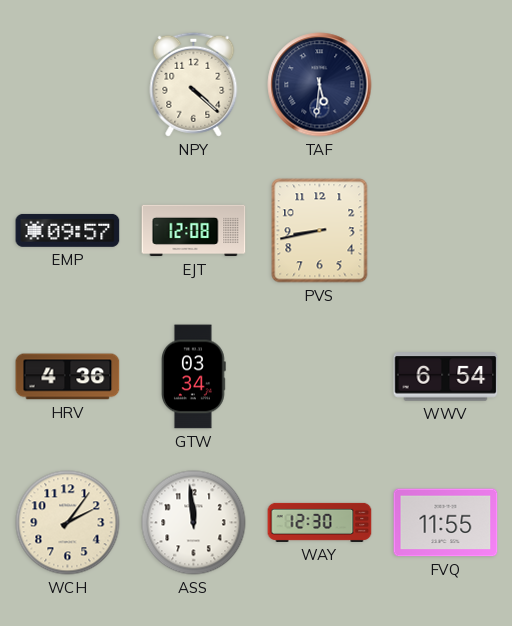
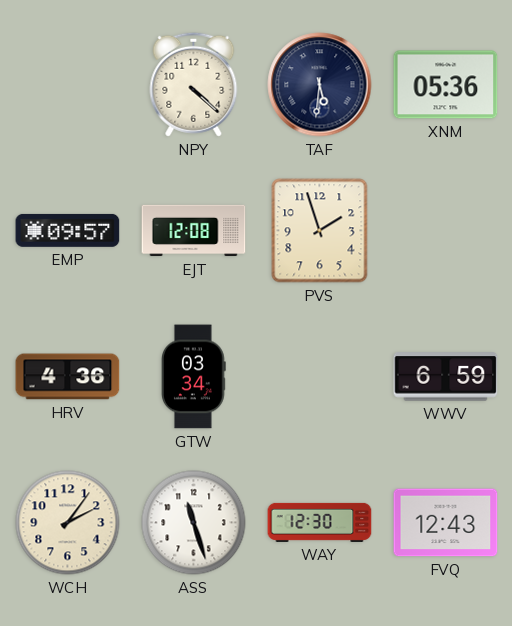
XNM: none -> 05:36
PVS: 8:43 -> 1:57
WWV: 6:54 -> 6:59
ASS: 11:59 -> 11:27
FVQ: 11:55 -> 12:43
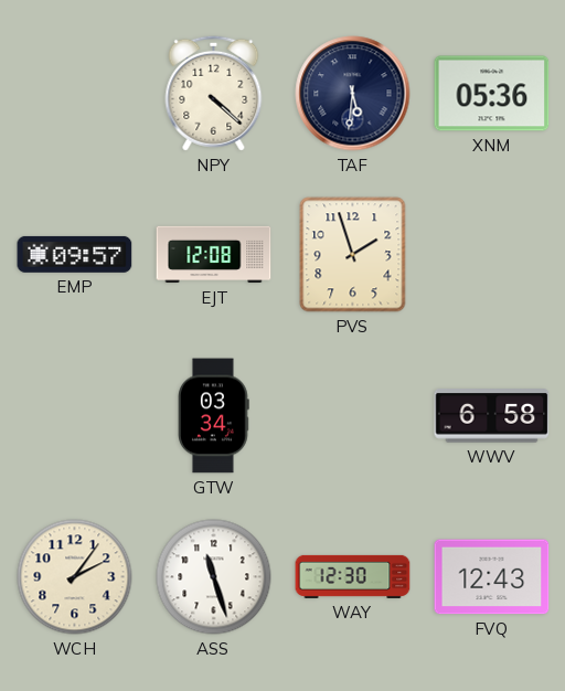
HRV: 4:36 -> none
WWV: 6:59 -> 6:58
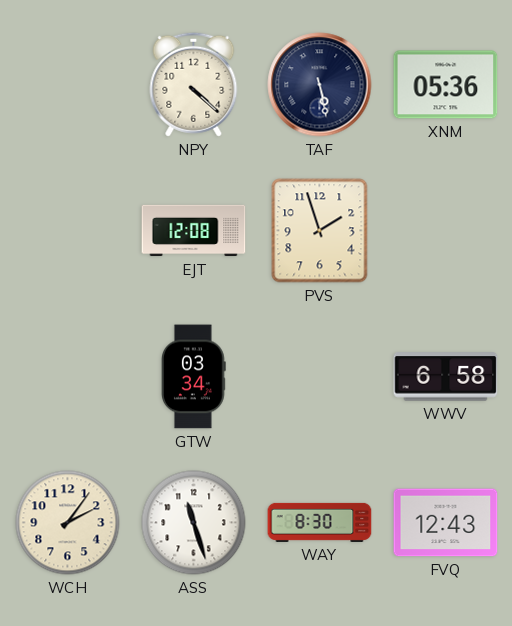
TAF: 5:31 -> 5:28
EMP: 09:57 -> none
WAY: 12:30 -> 8:30
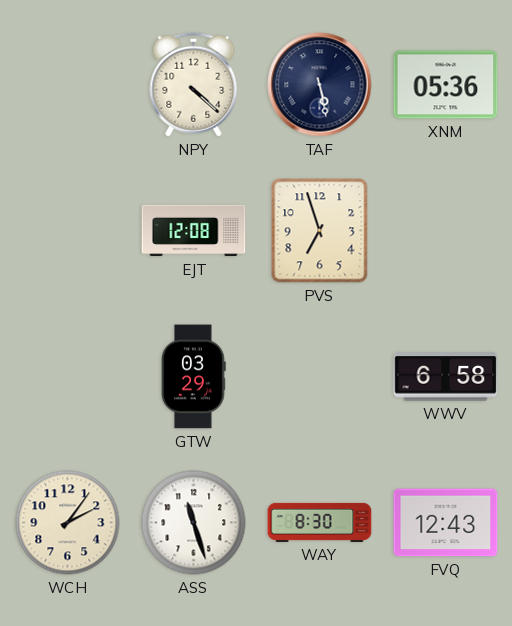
PVS: 1:57 -> 6:57
GTW: 03:34 -> 03:29
